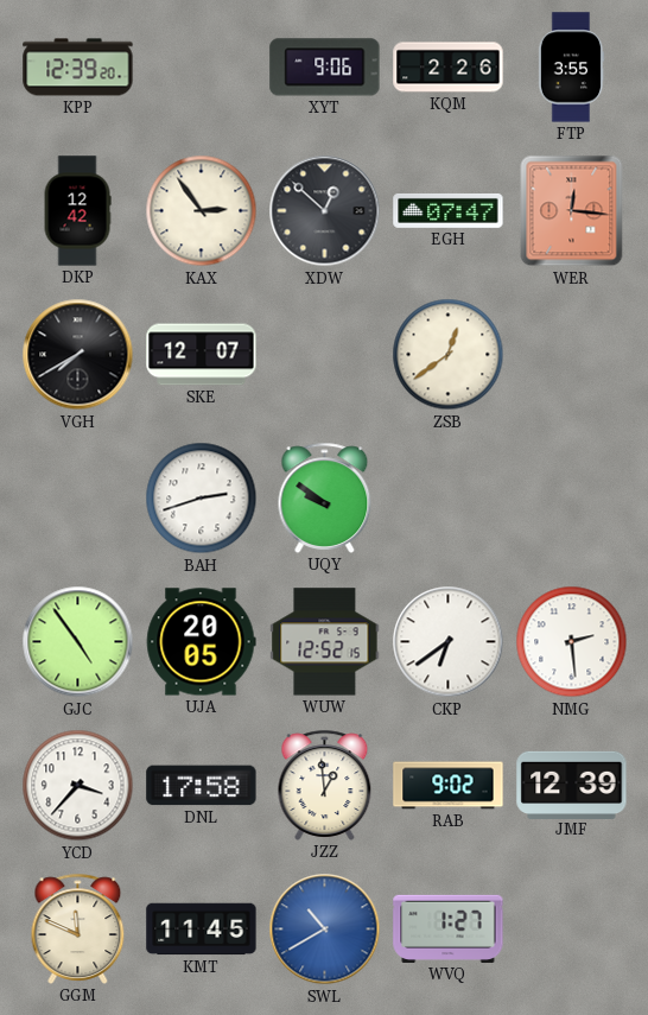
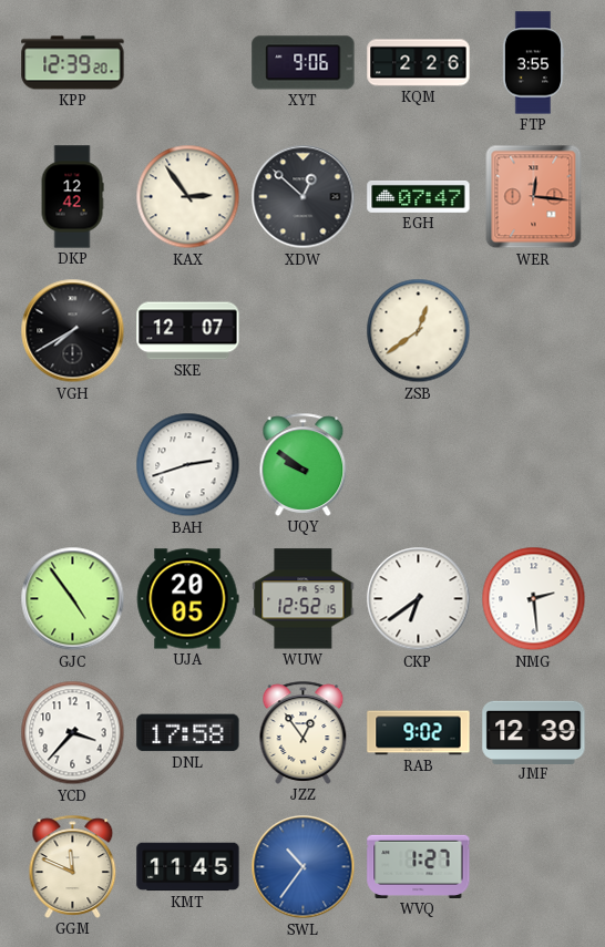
JZZ: 12:59 -> 12:54
SWL: 10:40 -> 10:36
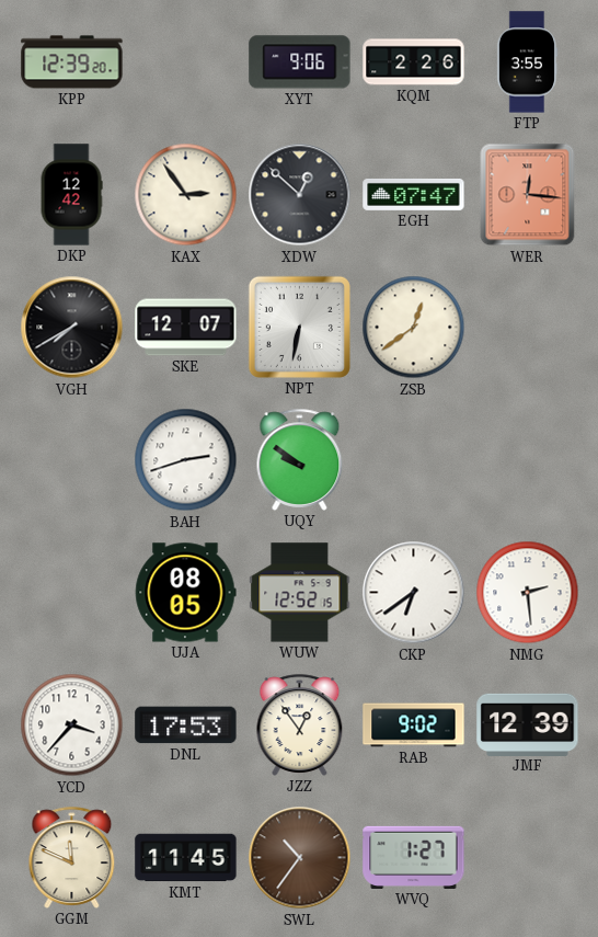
NPT: none -> 6:32
GJC: 4:54 -> none
UJA: 20:05 -> 08:05
DNL: 17:58 -> 17:53
SWL dial: blue -> brown
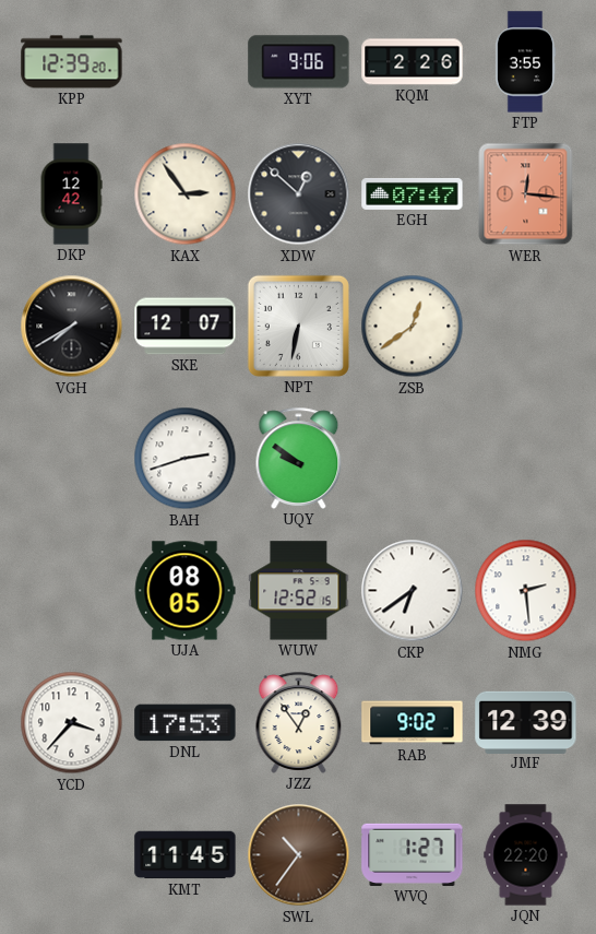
GGM: 11:49 -> none
JQN: none -> 22:20
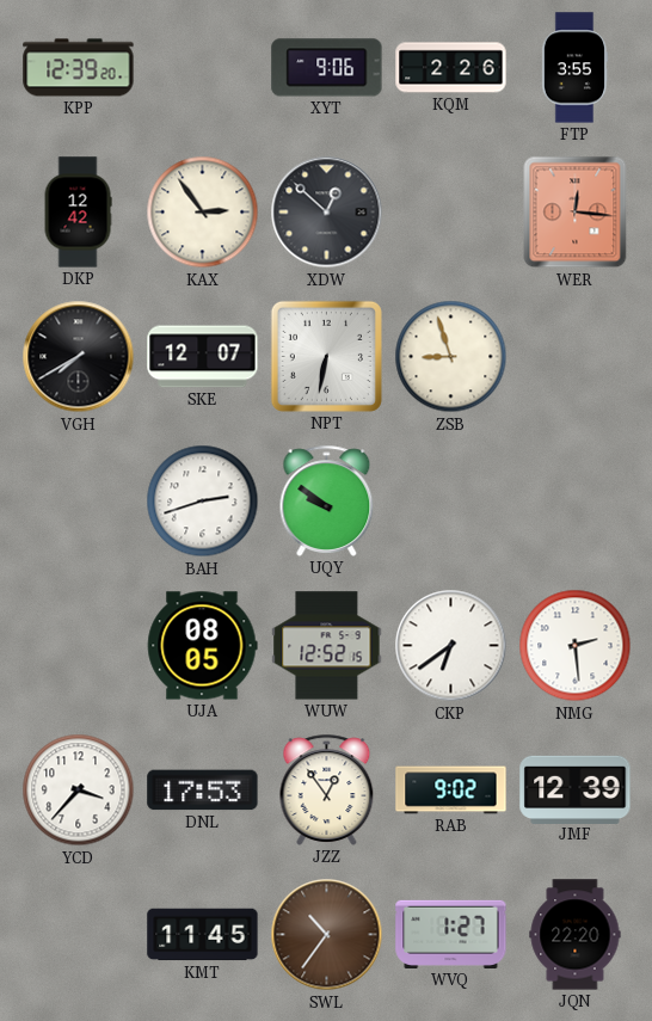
EGH: 07:47 -> none
ZSB: 12:39 -> 8:57
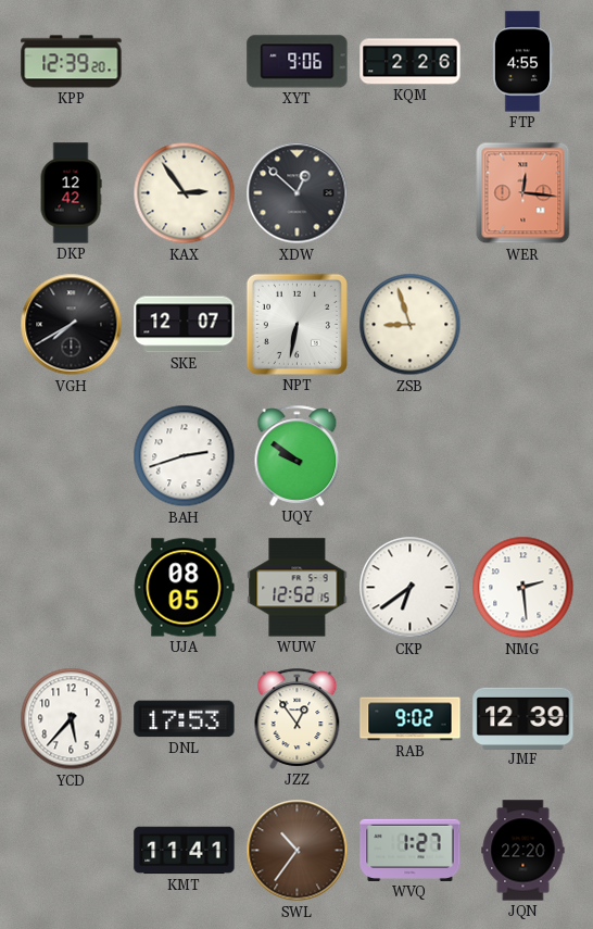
FTP: 3:55 -> 4:55
YCD: 3:37 -> 5:37
KMT: 11:45 -> 11:41
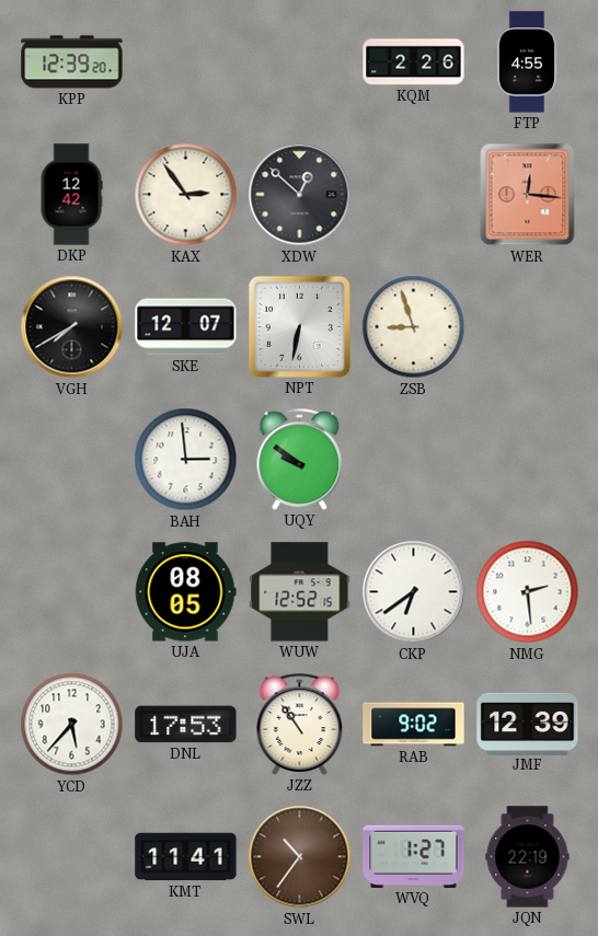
XYT: 9:06 -> none
BAH: 2:42 -> 2:59
JZZ: 12:54 -> 10:54
JQN: 22:20 -> 22:19
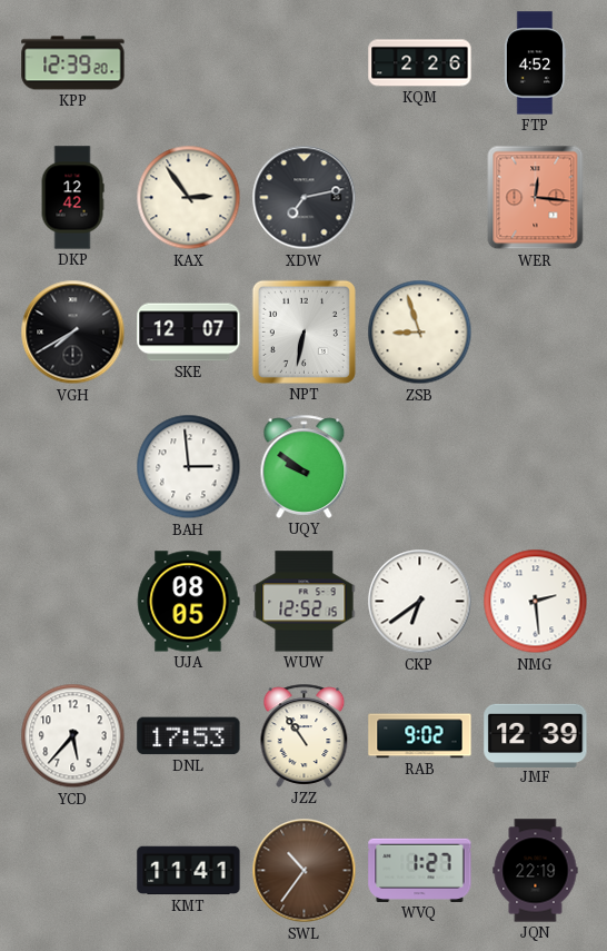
FTP: 4:55 -> 4:52
XDW: 12:52 -> 7:13
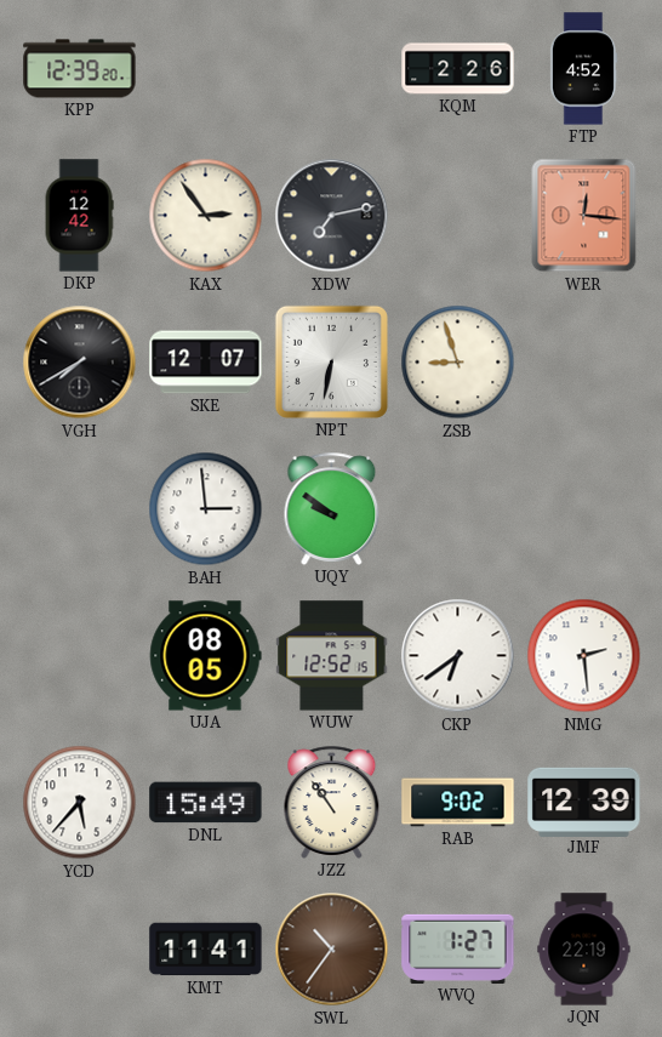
DNL: 17:53 -> 15:49
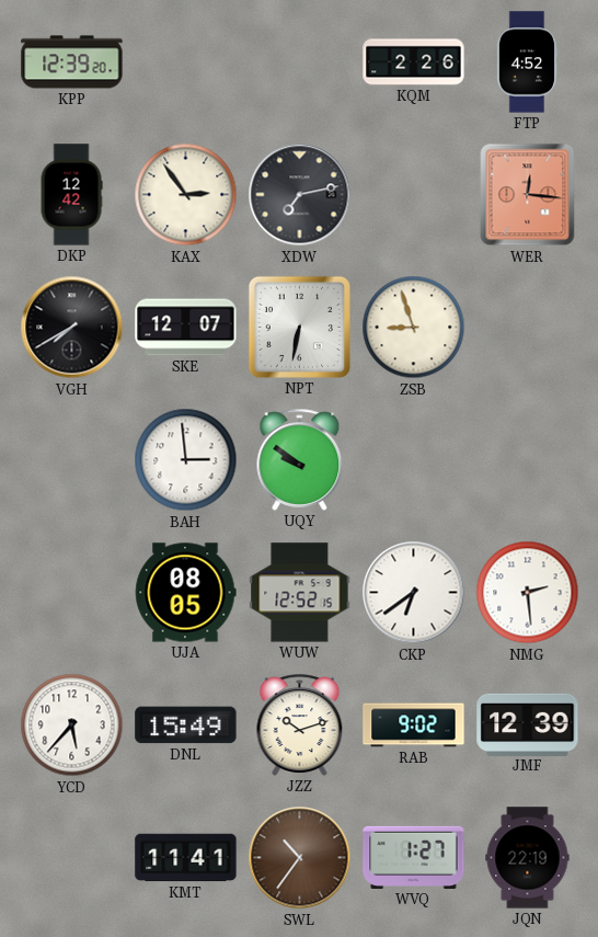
JZZ: 10:54 -> 10:12
